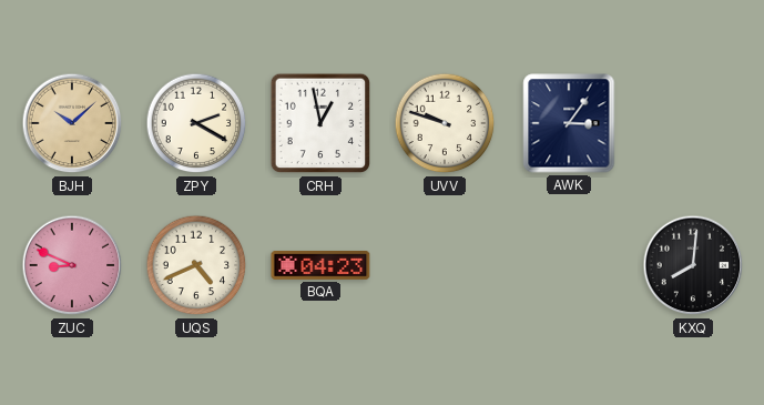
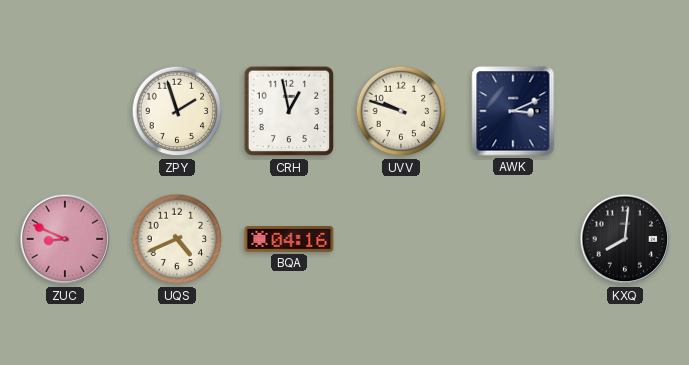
BJH: 10:08 -> none
ZPY: 2:20 -> 1:57
AWK: 3:06 -> 3:11
BQA: 04:23 -> 04:16
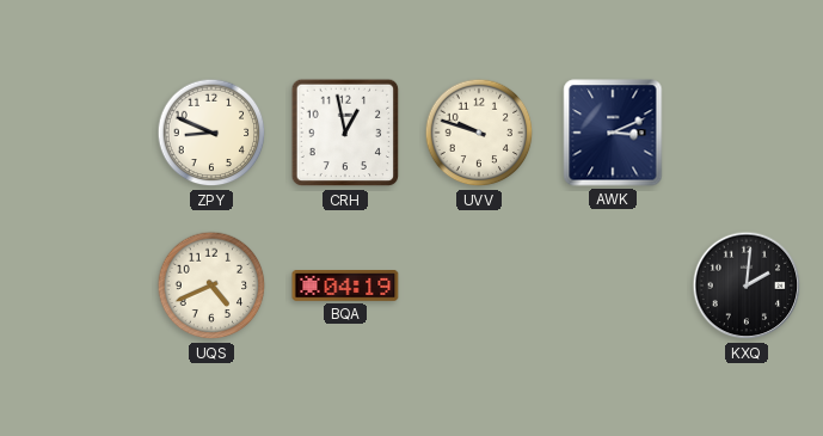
ZPY: 1:57 -> 8:49
ZUC: 8:49 -> none
BQA: 04:16 -> 04:19
KXQ: 8:01 -> 2:01
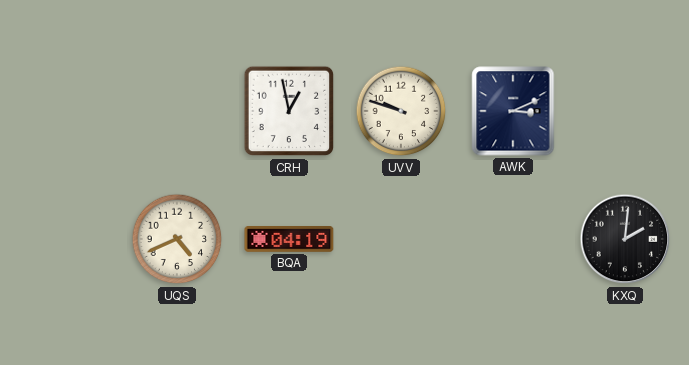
ZPY: 8:49 -> none
